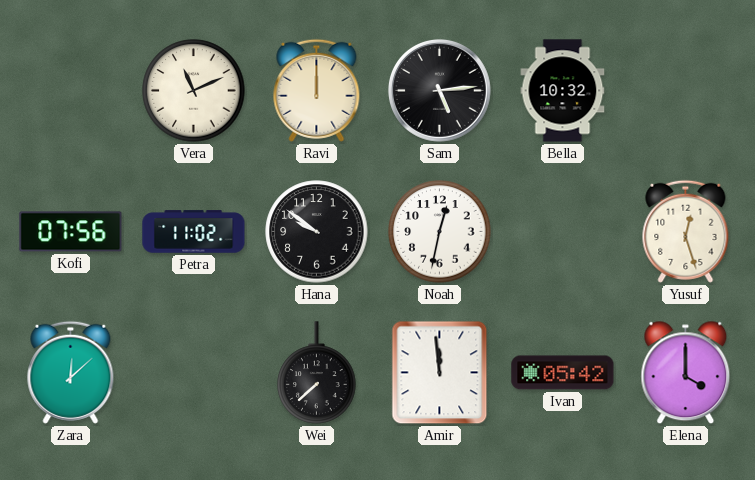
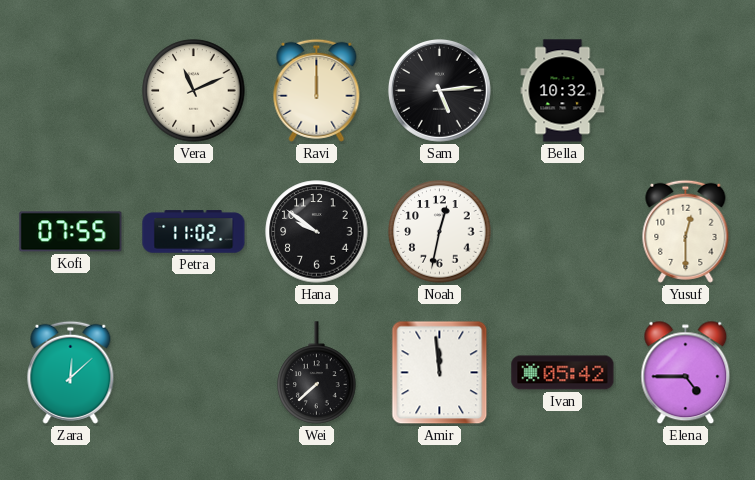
Kofi: 07:56 -> 07:55
Yusuf: 12:27 -> 12:30
Elena: 4:00 -> 4:45
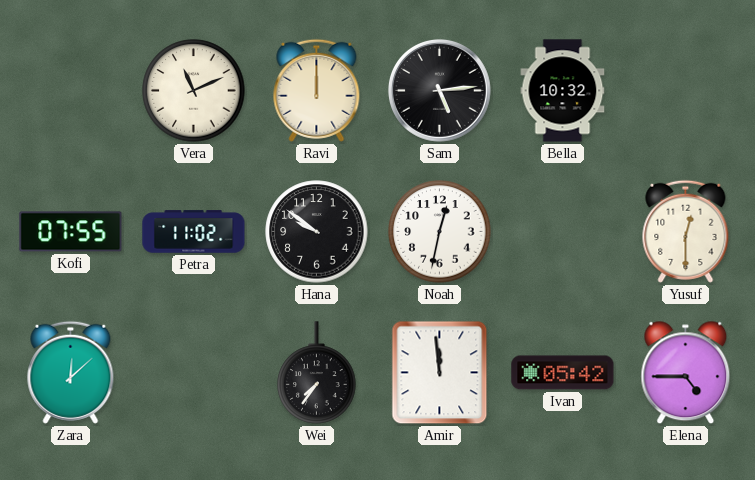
Wei: 7:38 -> 7:36
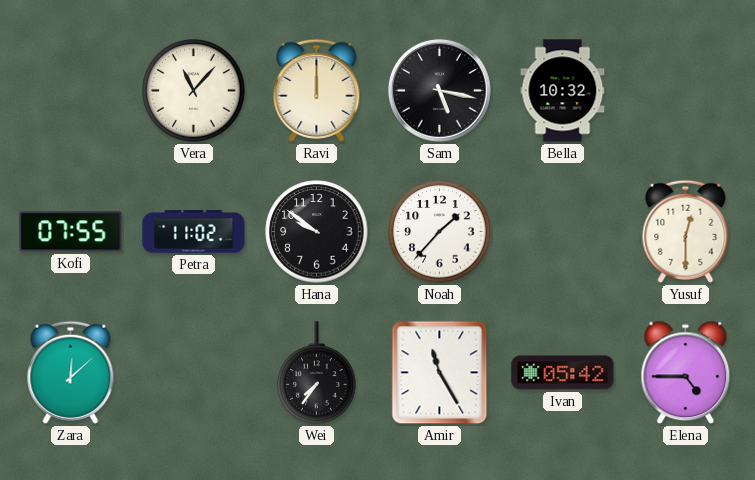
Vera: 11:11 -> 11:07
Sam: 5:14 -> 5:17
Noah: 12:32 -> 1:37
Amir: 11:59 -> 11:25
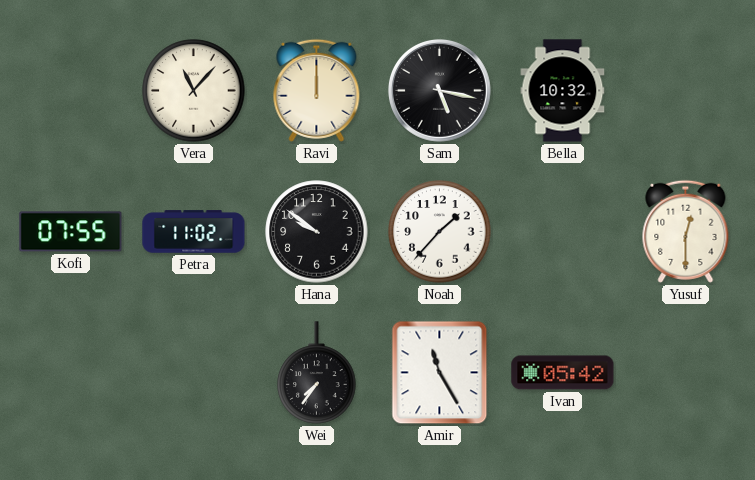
Zara: 12:08 -> none
Elena: 4:45 -> none
